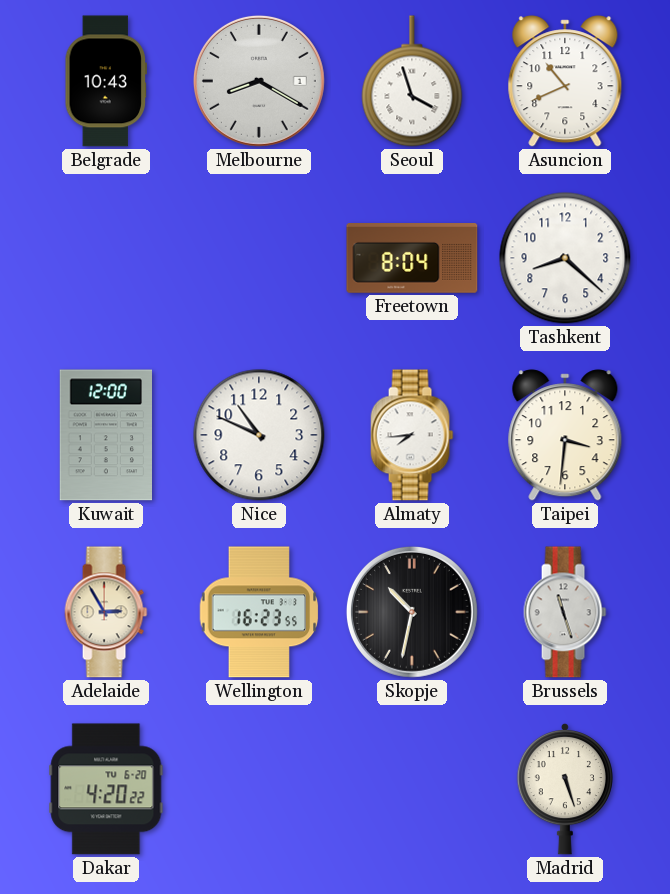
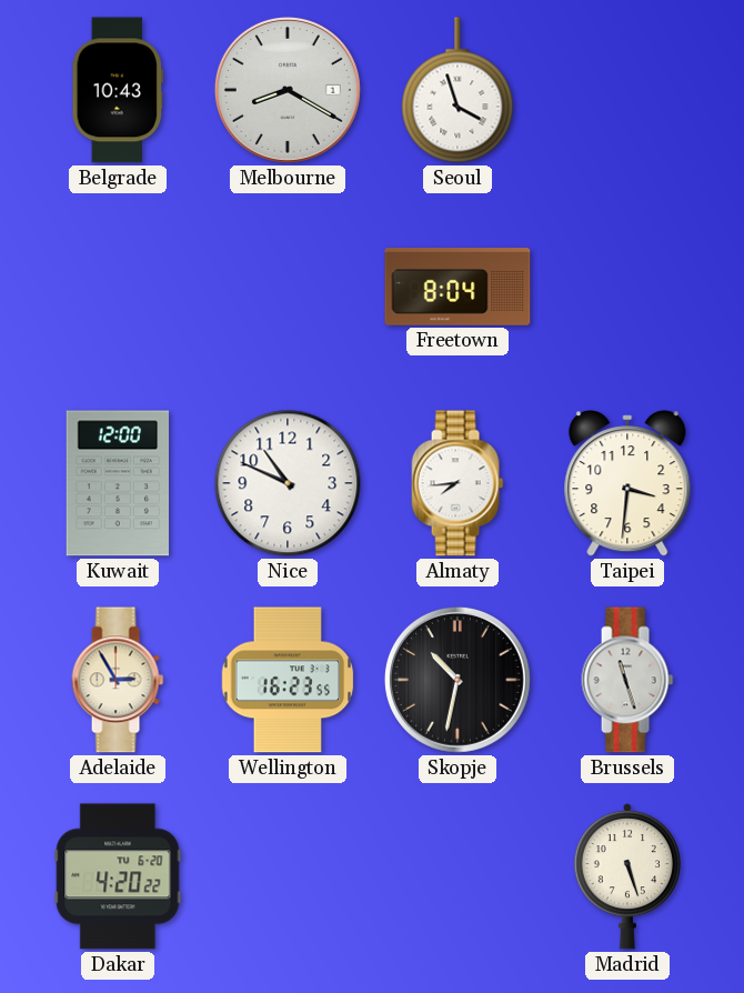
Asuncion: 10:41 -> none
Tashkent: 8:22 -> none
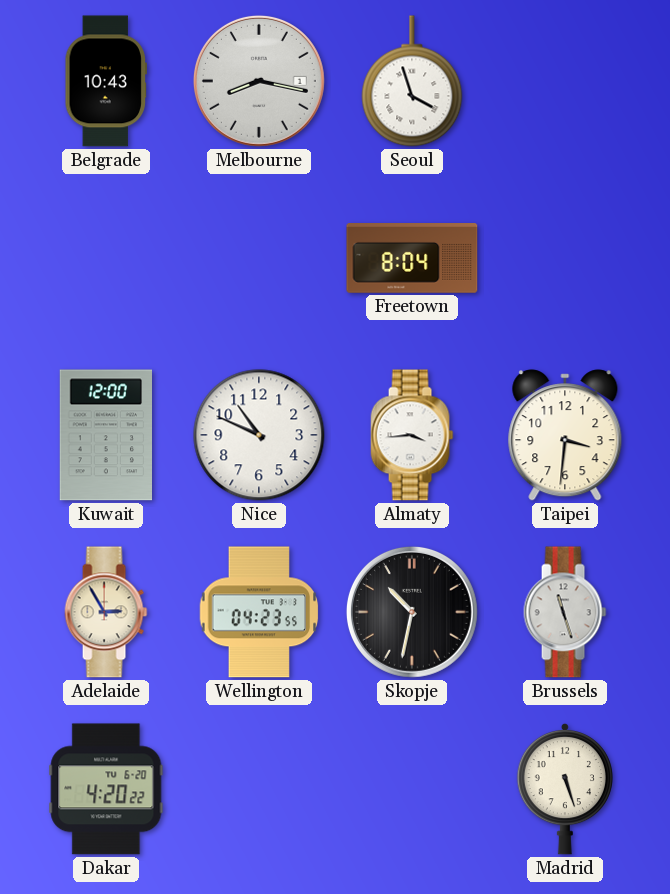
Melbourne: 8:20 -> 8:17
Almaty: 7:44 -> 3:44
Wellington: 16:23 -> 04:23
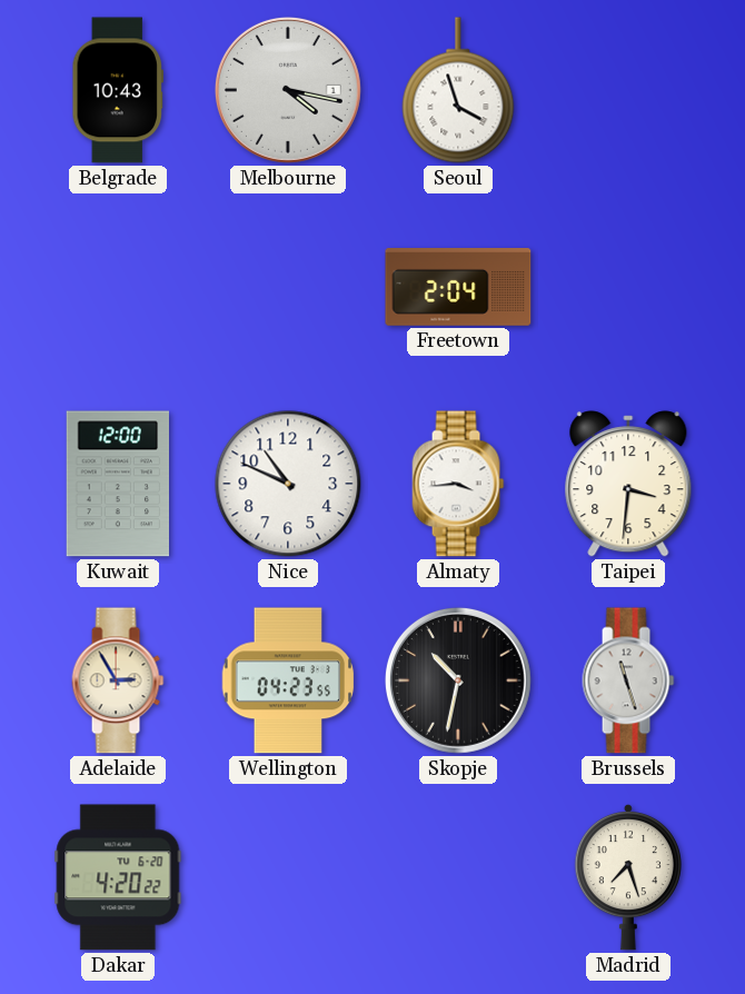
Melbourne: 8:17 -> 4:17
Freetown: 8:04 -> 2:04
Madrid: 5:27 -> 7:27
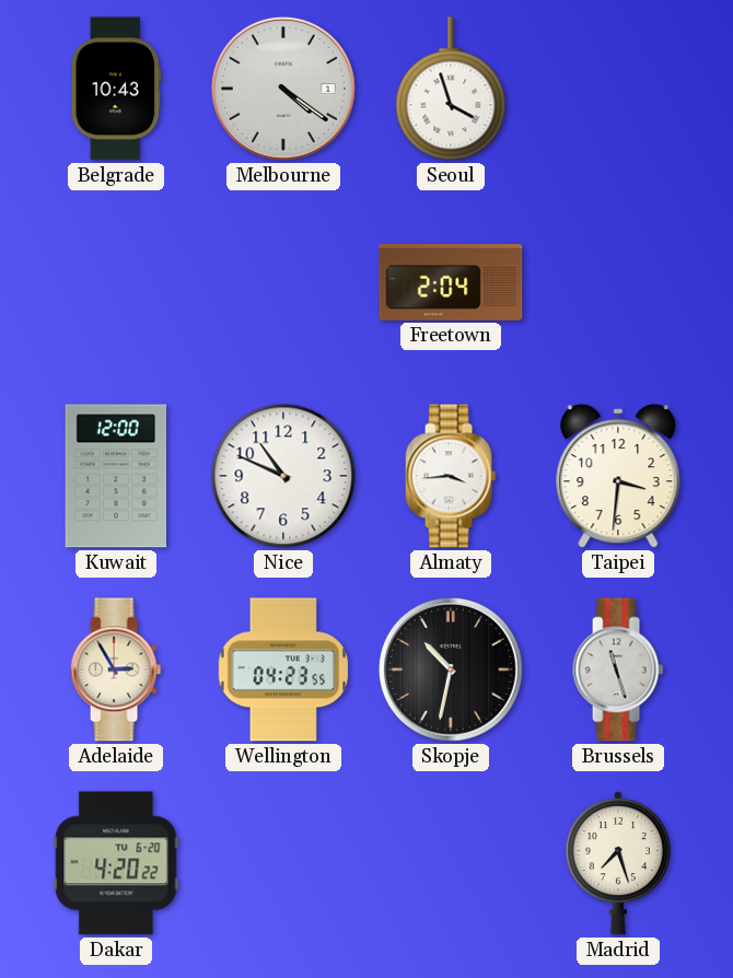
Melbourne: 4:17 -> 4:21
